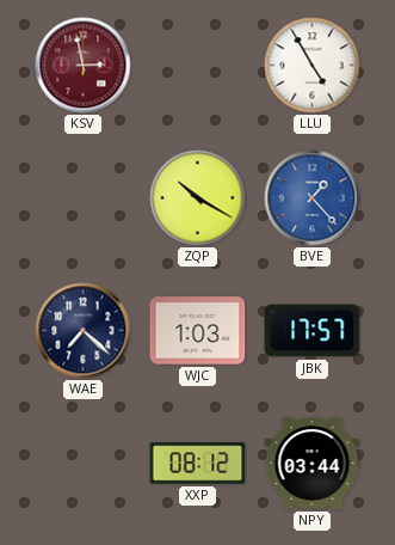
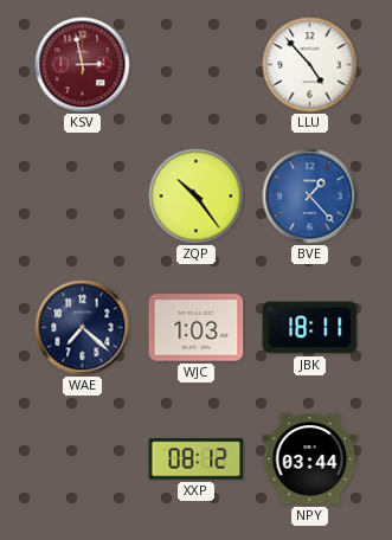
LLU: 4:55 -> 4:53
ZQP: 10:20 -> 10:24
JBK: 17:57 -> 18:11
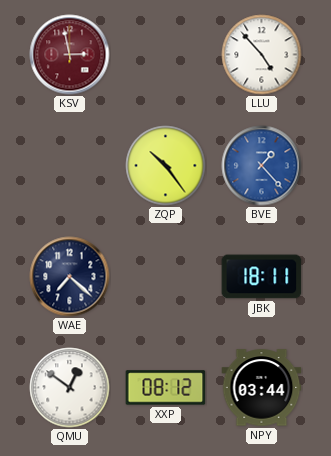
WJC: 1:03 -> none
QMU: none -> 12:51
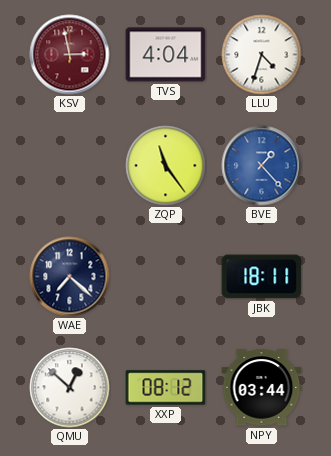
TVS: none -> 4:04
LLU: 4:53 -> 4:33
ZQP: 10:24 -> 11:24
QMU: 12:51 -> 12:52
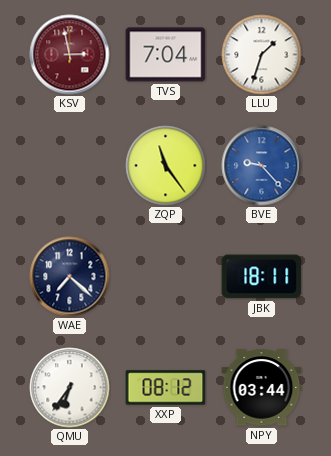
TVS: 4:04 -> 7:04
LLU: 4:33 -> 1:33
BVE: 1:23 -> 9:23
QMU: 12:52 -> 6:36
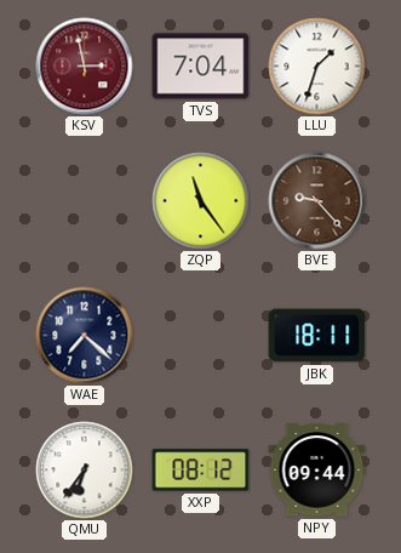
BVE dial: blue -> brown
NPY: 03:44 -> 09:44
